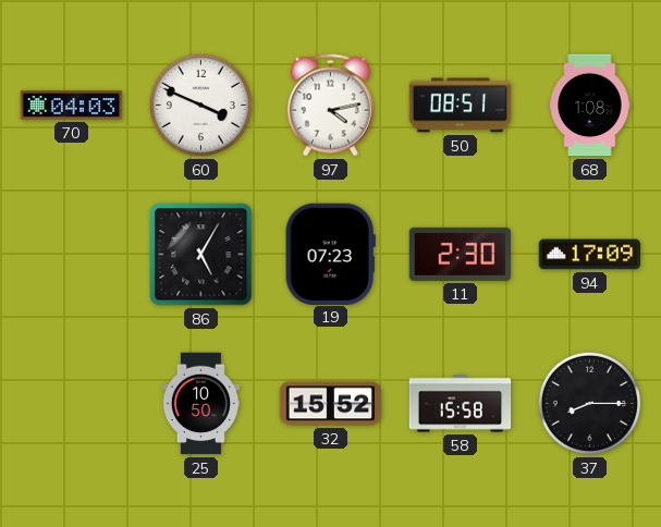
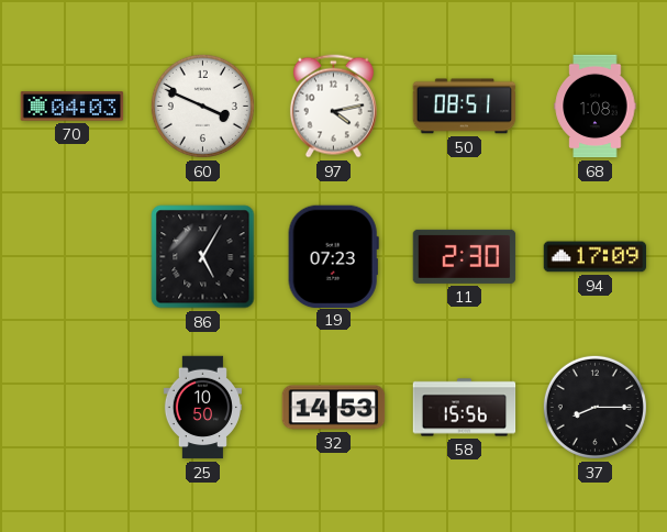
32: 15:52 -> 14:53
58: 15:58 -> 15:56
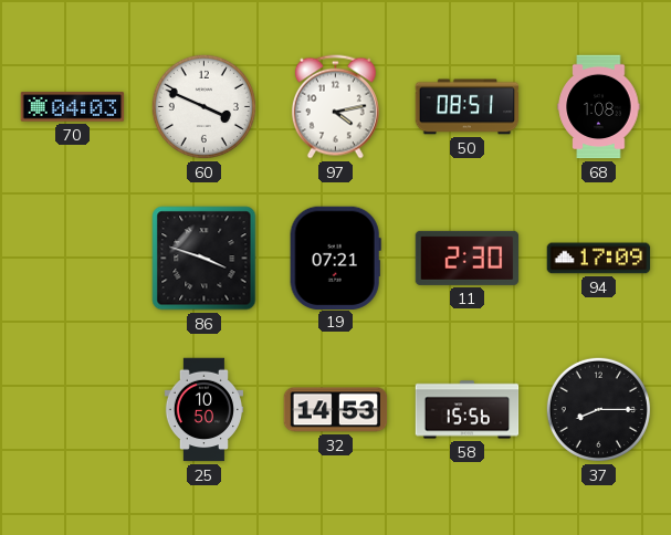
86: 5:05 -> 3:48
19: 07:23 -> 07:21
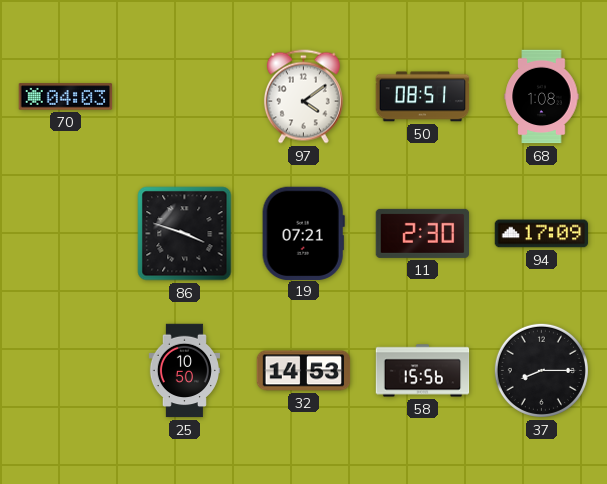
60: 3:49 -> none
97: 4:13 -> 4:09
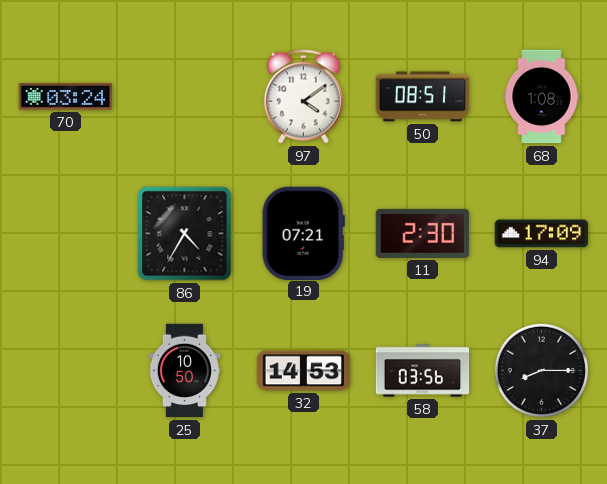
70: 04:03 -> 03:24
86: 3:48 -> 4:35
58: 15:56 -> 03:56
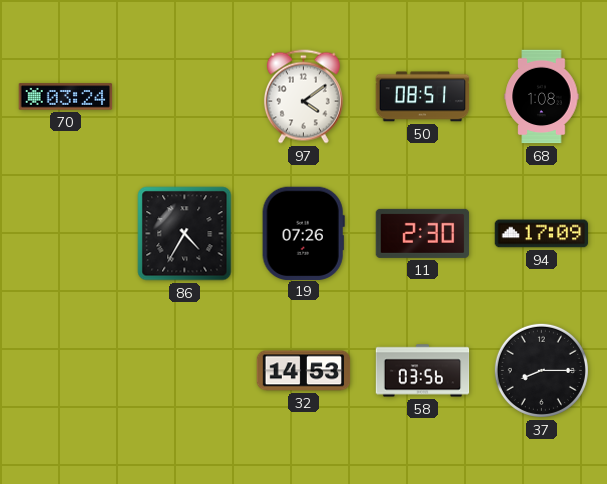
19: 07:21 -> 07:26
25: 10:50 -> none
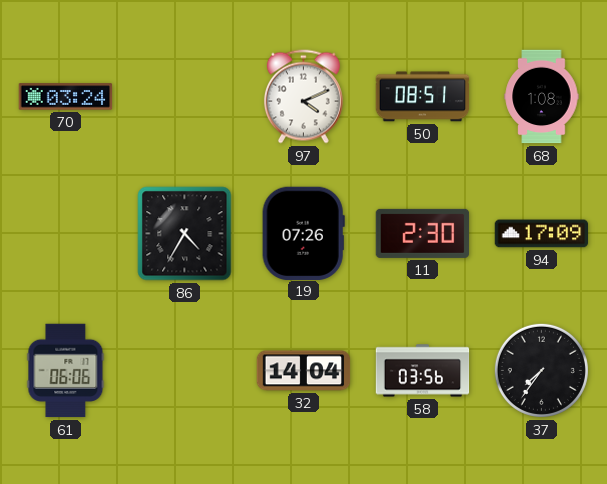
97: 4:09 -> 4:11
61: none -> 06:06
32: 14:53 -> 14:04
37: 8:15 -> 7:36
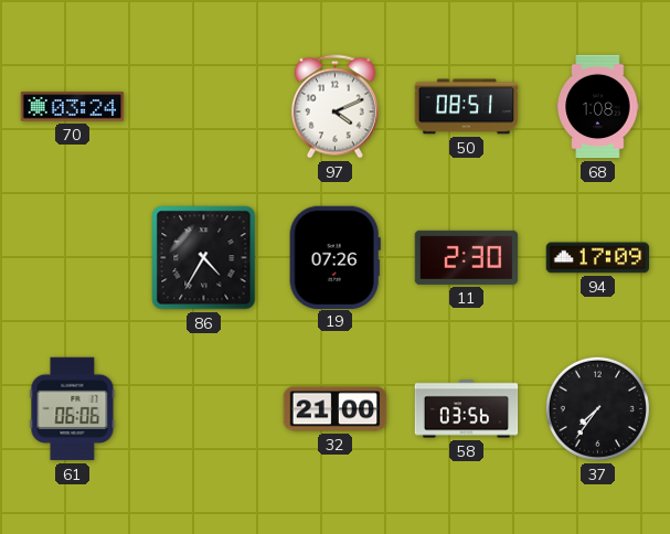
32: 14:04 -> 21:00
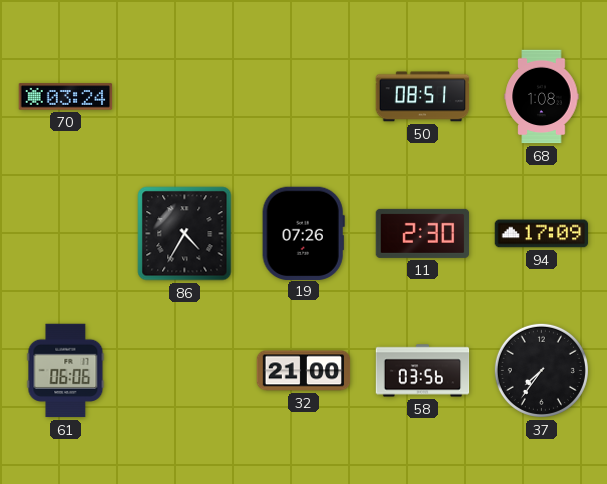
97: 4:11 -> none
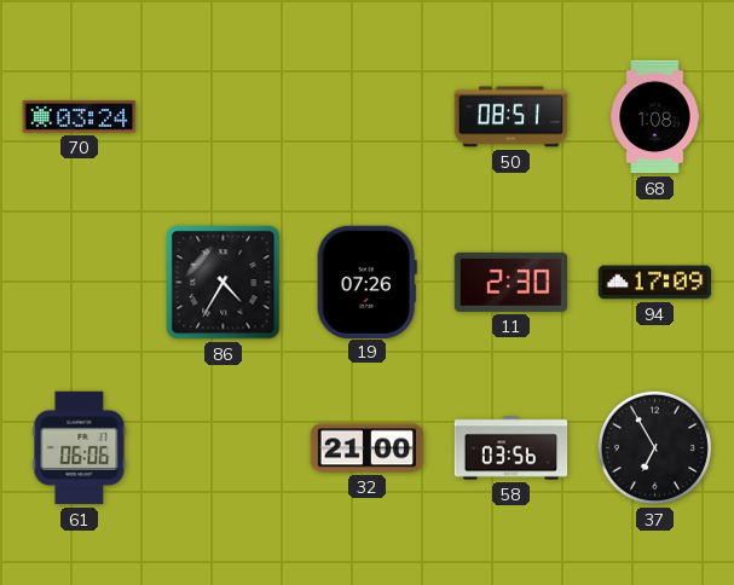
37: 7:36 -> 6:55
